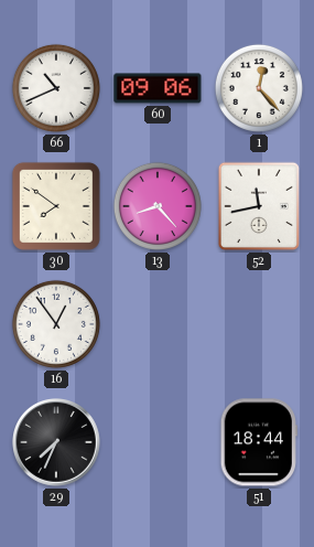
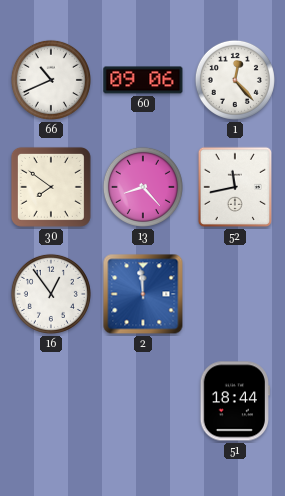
2: none -> 11:59
29: 7:34 -> none
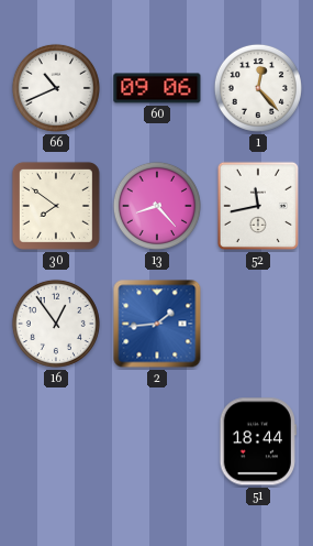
2: 11:59 -> 1:44
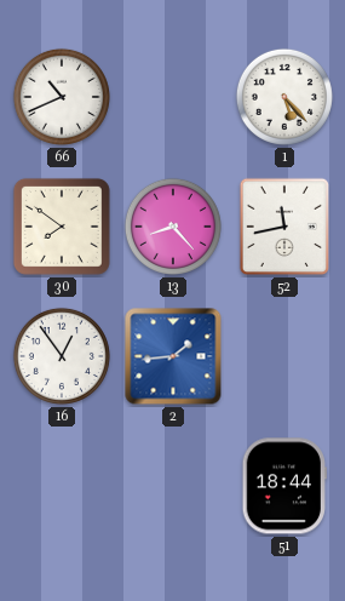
60: 09:06 -> none
1: 12:23 -> 5:23
